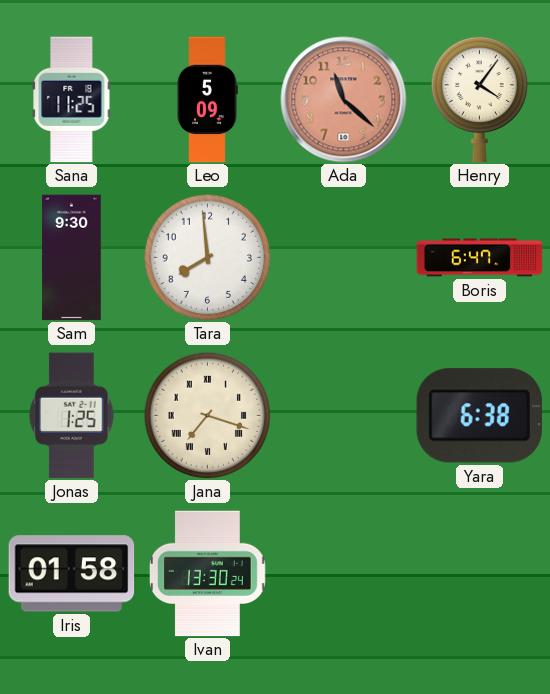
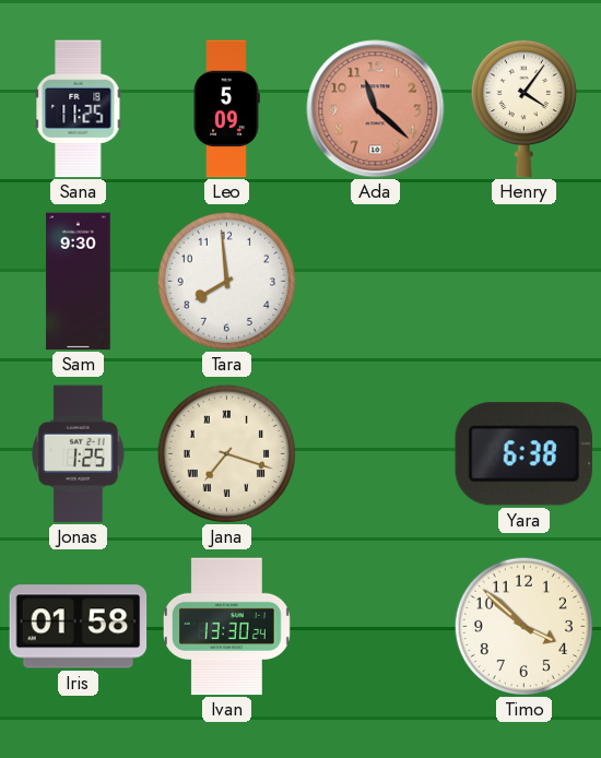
Boris: 6:47 -> none
Timo: none -> 3:52
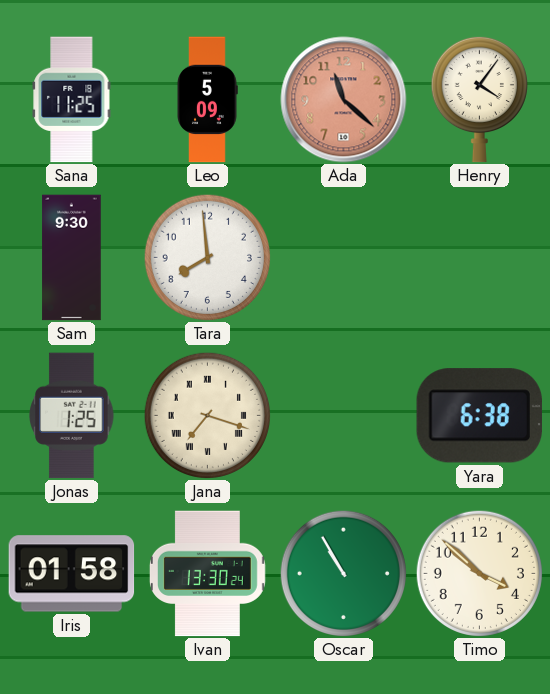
Oscar: none -> 10:55
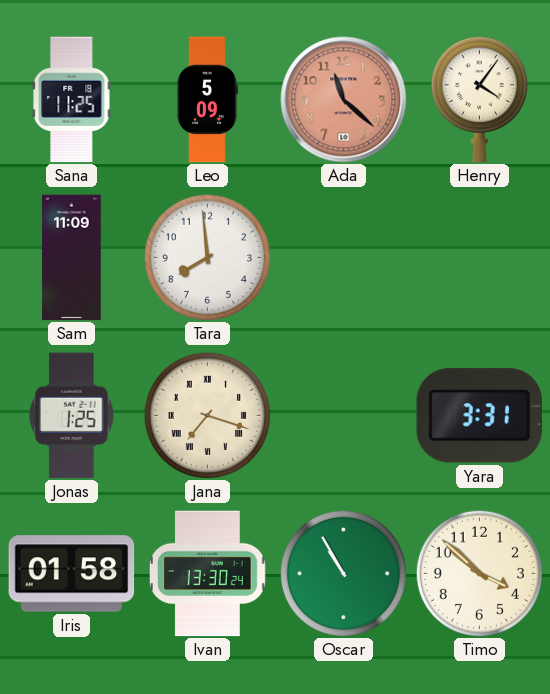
Sam: 9:30 -> 11:09
Yara: 6:38 -> 3:31
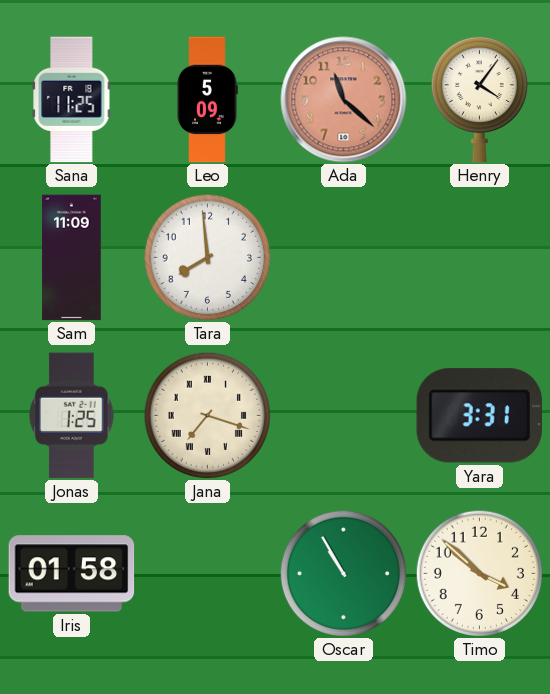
Ivan: 13:30 -> none
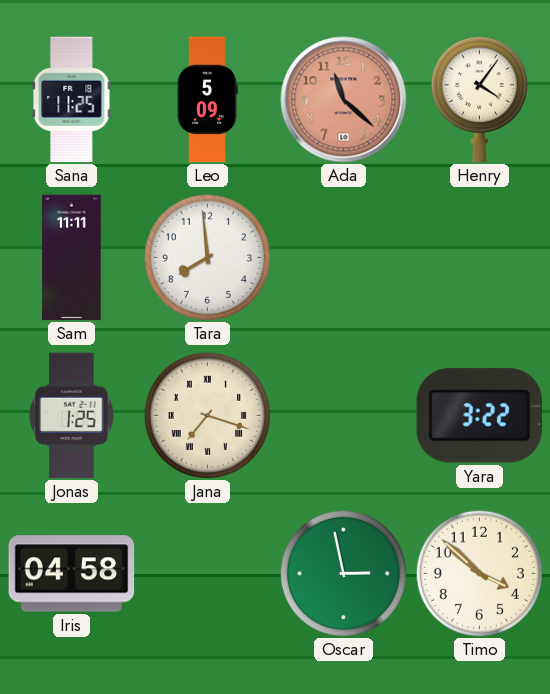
Sam: 11:09 -> 11:11
Yara: 3:31 -> 3:22
Iris: 01:58 -> 04:58
Oscar: 10:55 -> 2:58
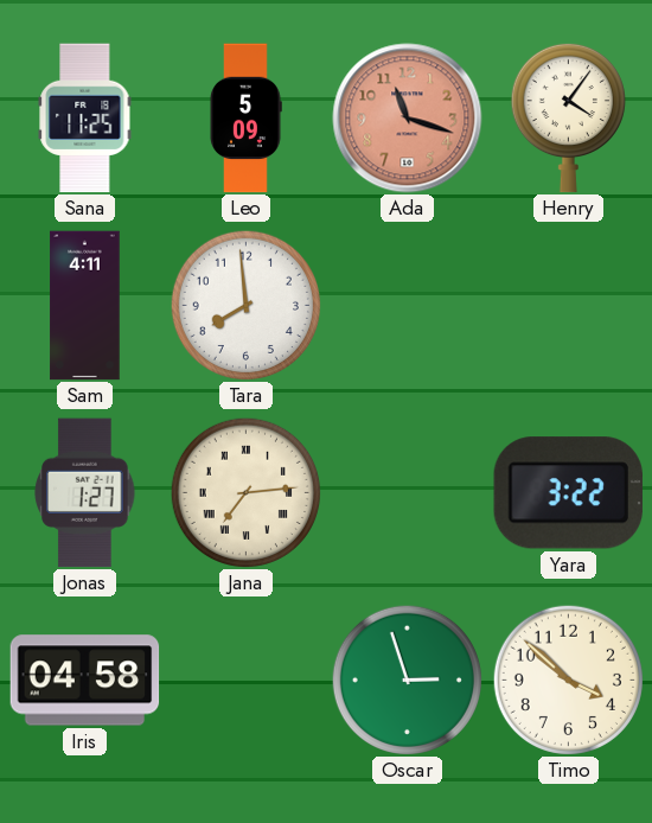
Ada: 11:22 -> 11:18
Sam: 11:11 -> 4:11
Jonas: 1:25 -> 1:27
Jana: 7:18 -> 7:14
Oscar: 2:58 -> 2:57
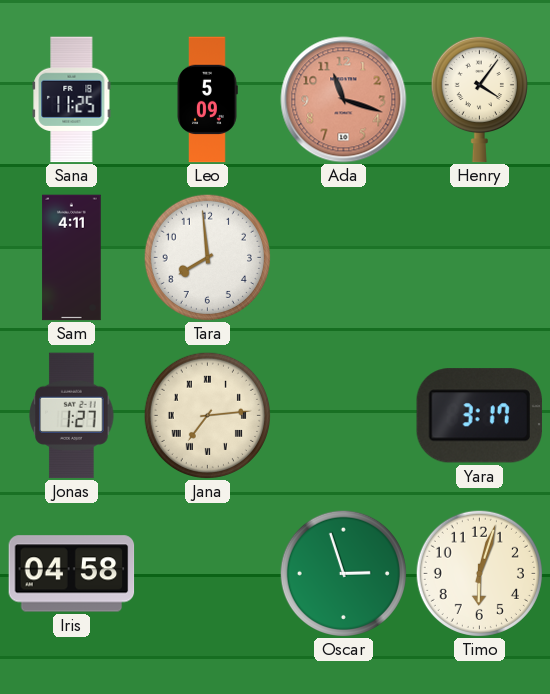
Yara: 3:22 -> 3:17
Timo: 3:52 -> 6:03
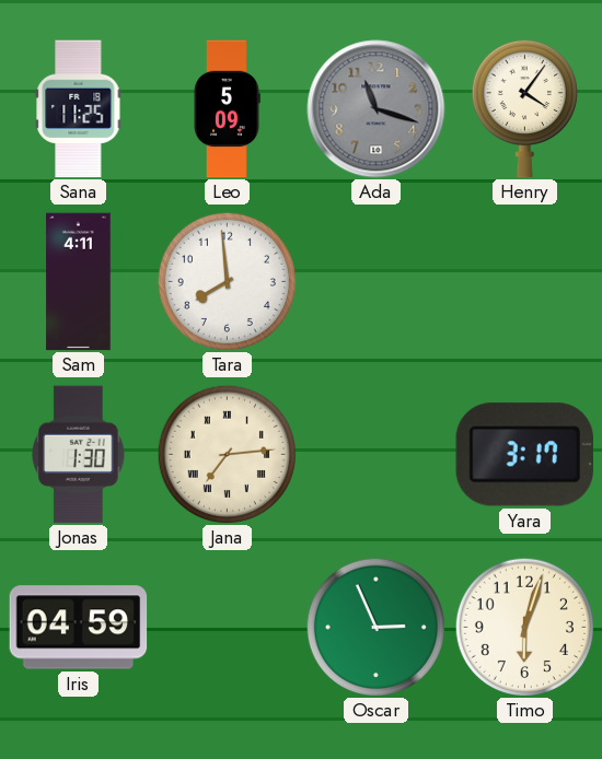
Ada dial: salmon -> grey
Jonas: 1:27 -> 1:30
Iris: 04:58 -> 04:59
Oscar: 2:57 -> 2:56
